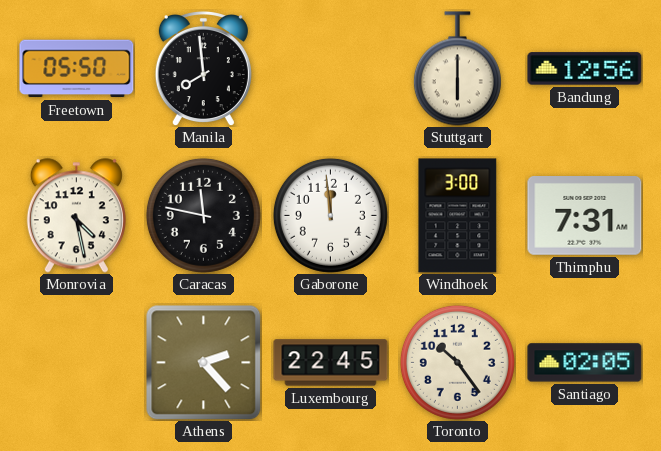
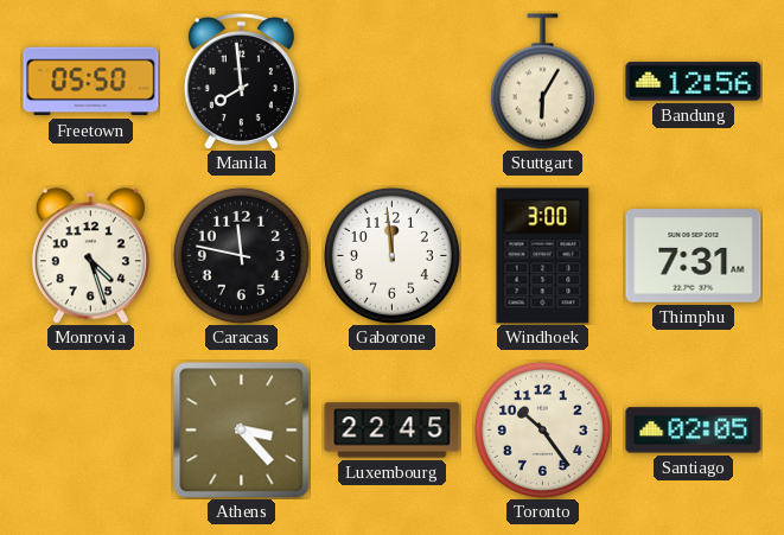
Stuttgart: 6:00 -> 6:05
Monrovia: 4:28 -> 4:27
Athens: 2:23 -> 3:23
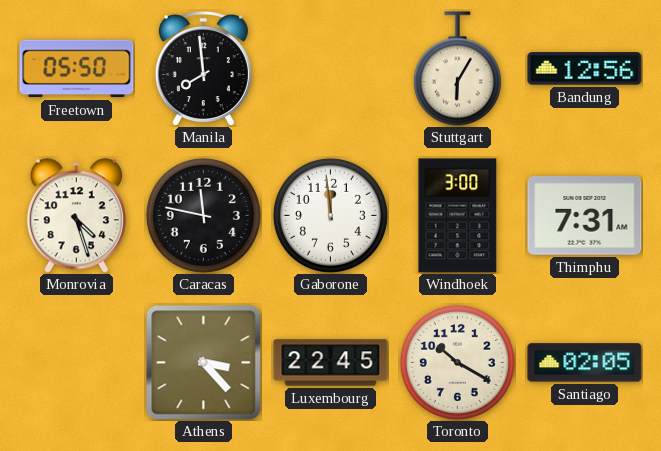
Toronto: 10:24 -> 10:20
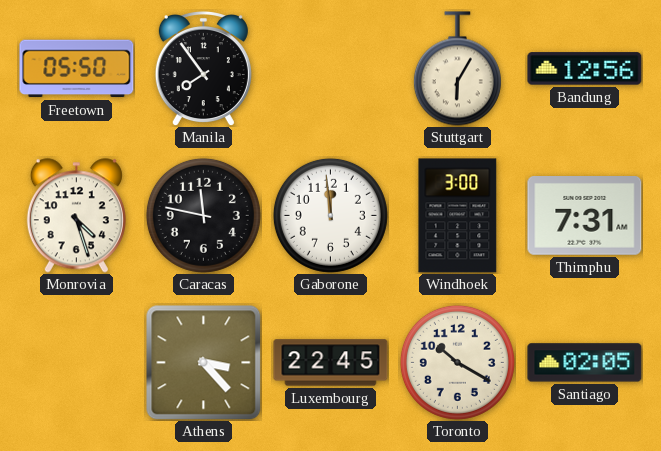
Manila: 7:59 -> 7:54
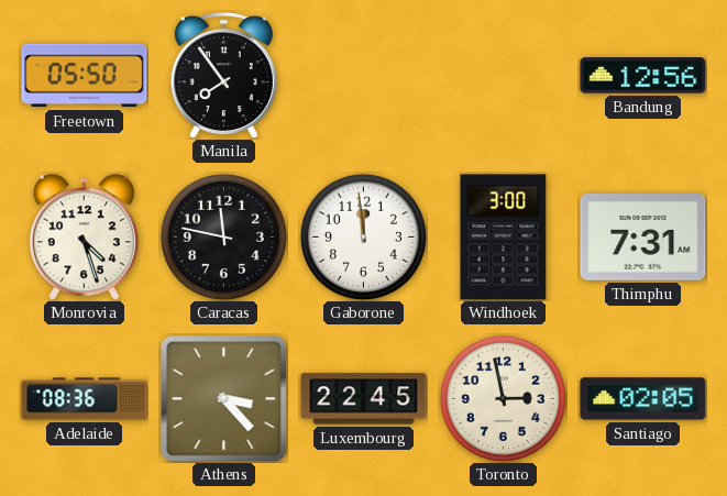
Stuttgart: 6:05 -> none
Adelaide: none -> 08:36
Toronto: 10:20 -> 2:58
